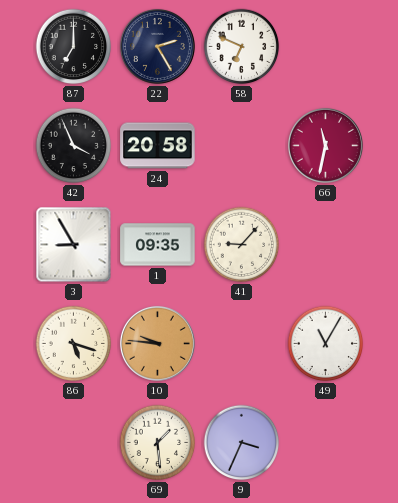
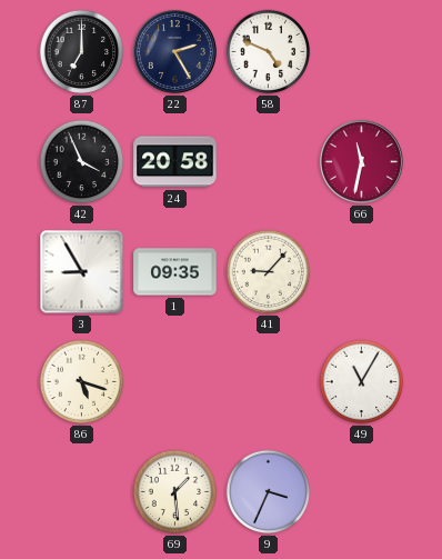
58: 6:49 -> 4:49
10: 9:46 -> none
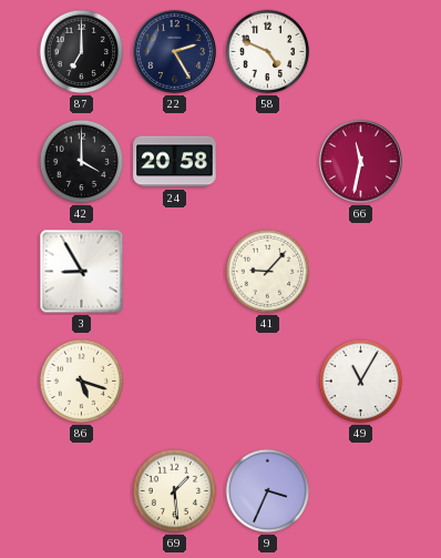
42: 3:56 -> 4:00
1: 09:35 -> none
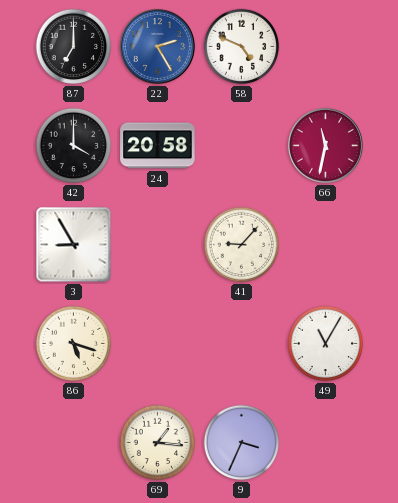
22 dial: navy -> blue
69: 1:29 -> 1:16
